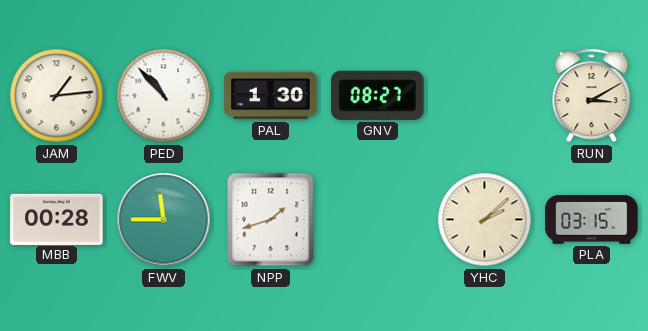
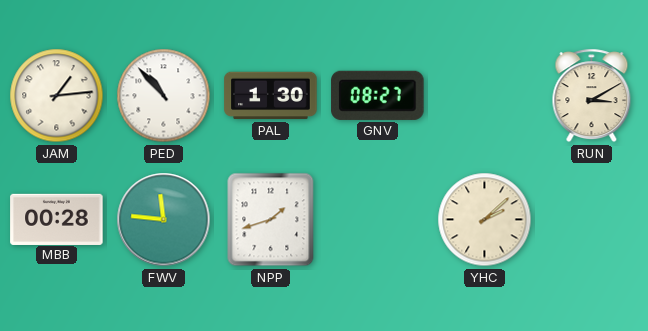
FWV: 11:45 -> 11:46
PLA: 03:15 -> none
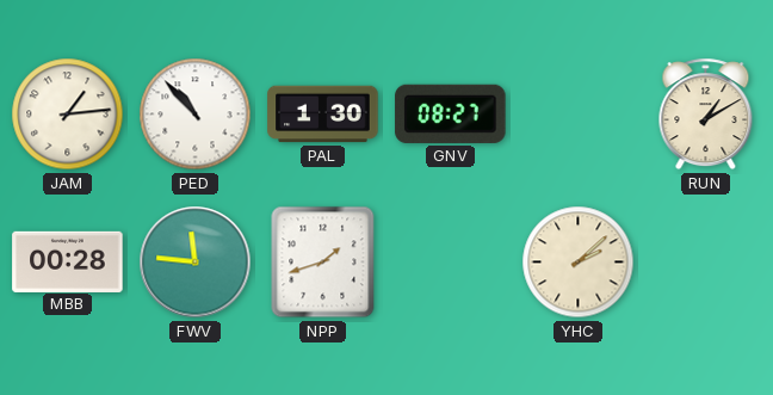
RUN: 3:10 -> 1:10
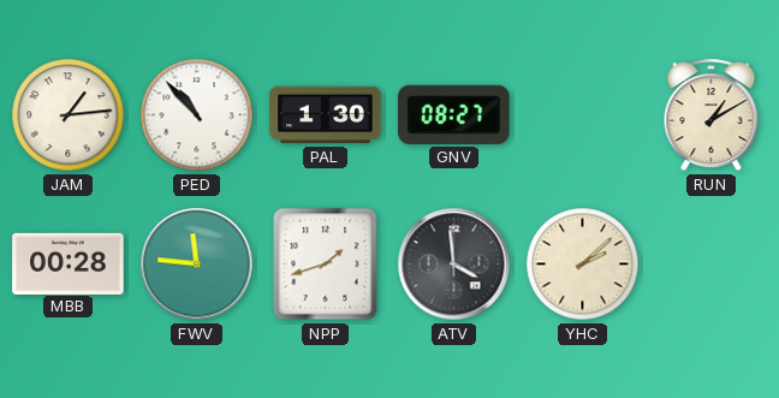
ATV: none -> 3:59
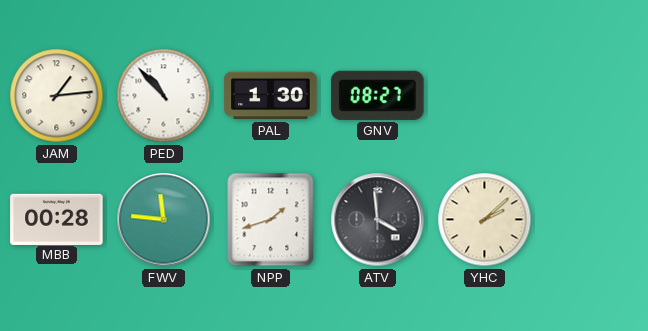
RUN: 1:10 -> none
